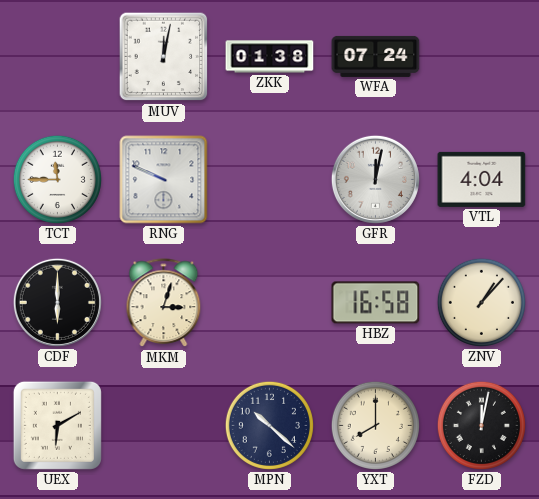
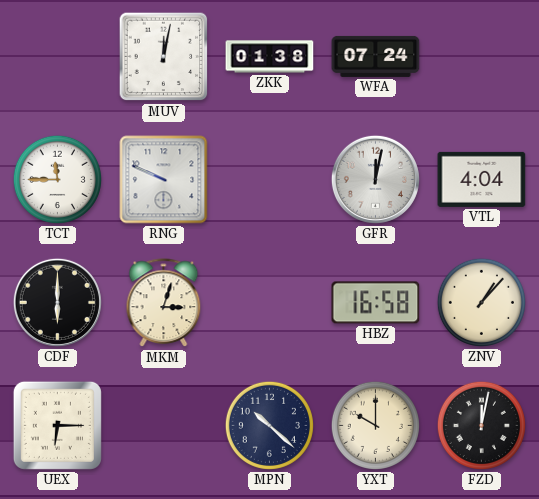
UEX: 6:10 -> 6:15
YXT: 8:00 -> 10:00
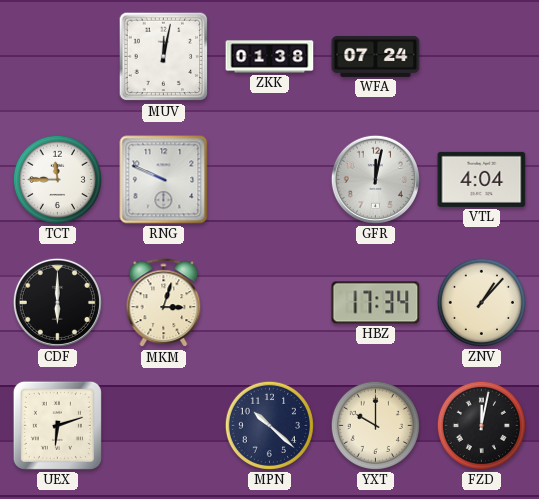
HBZ: 16:58 -> 17:34
UEX: 6:15 -> 6:12
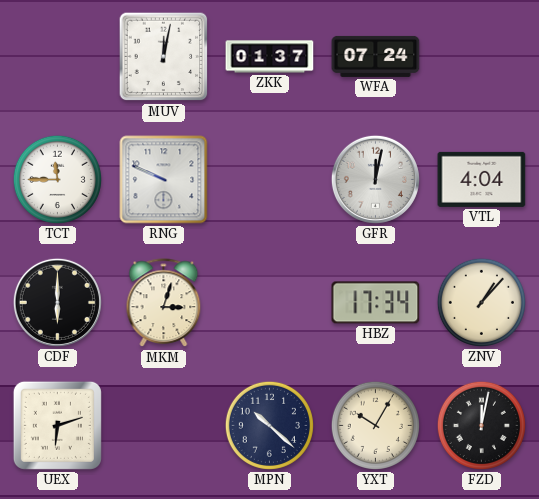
ZKK: 01:38 -> 01:37
YXT: 10:00 -> 10:05
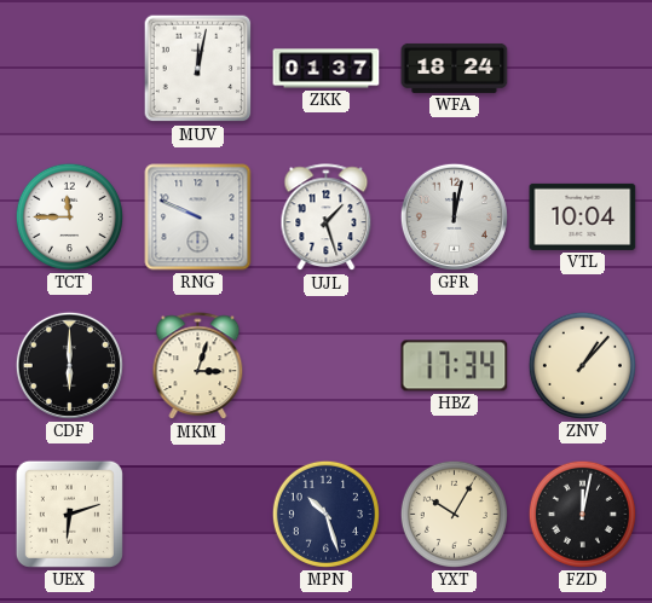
WFA: 07:24 -> 18:24
UJL: none -> 1:27
VTL: 4:04 -> 10:04
MPN: 10:22 -> 10:27
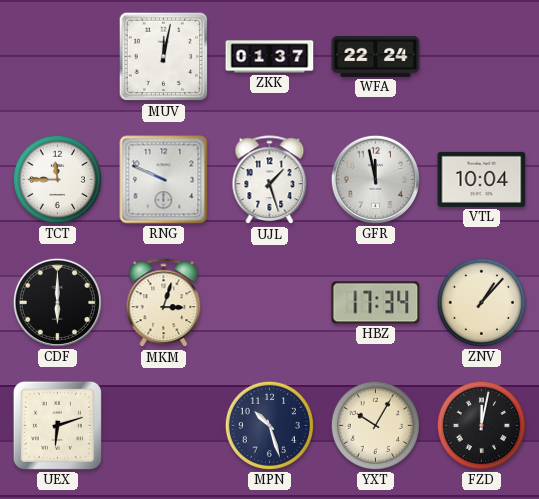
WFA: 18:24 -> 22:24
GFR: 12:02 -> 11:58
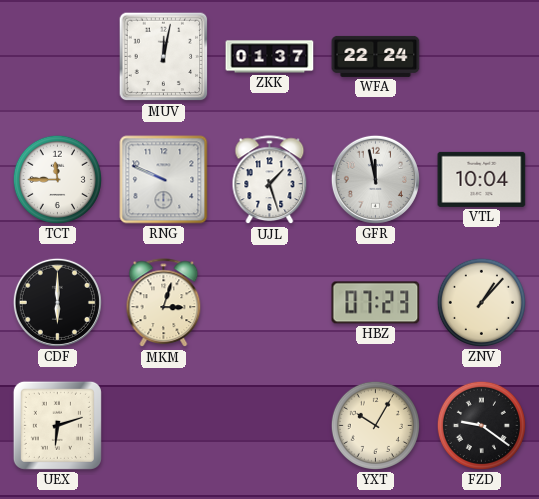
HBZ: 17:34 -> 07:23
MPN: 10:27 -> none
FZD: 12:02 -> 9:21
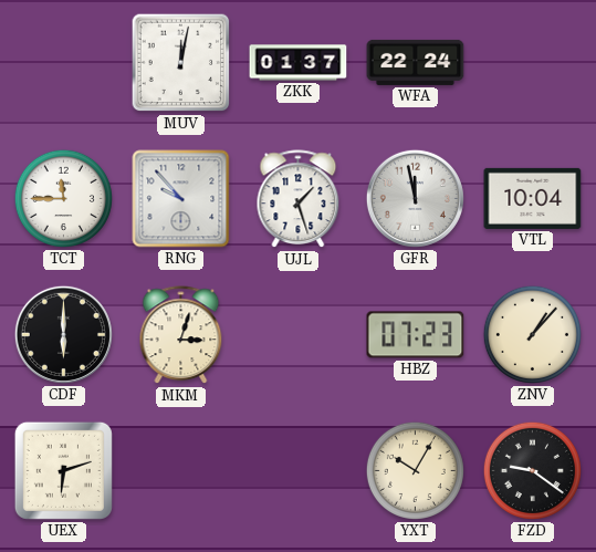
RNG: 9:49 -> 9:53
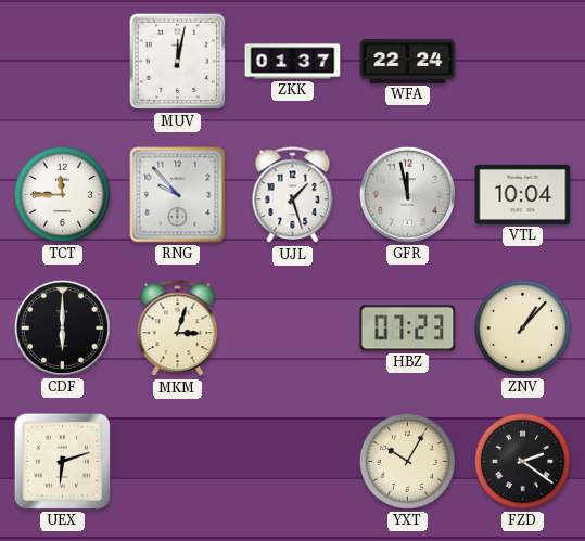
FZD: 9:21 -> 2:21
